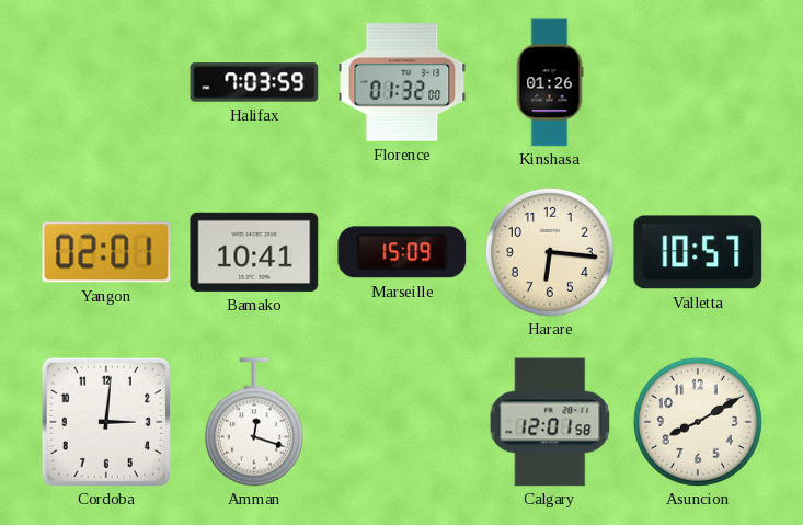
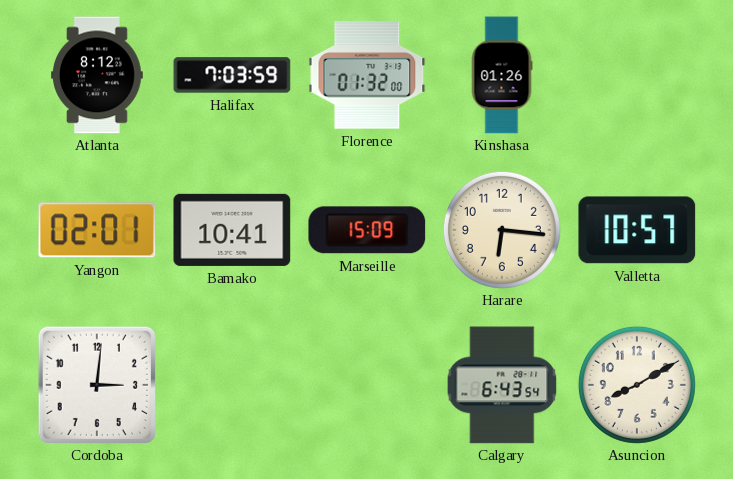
Atlanta: none -> 8:12
Amman: 12:18 -> none
Calgary: 12:01 -> 6:43
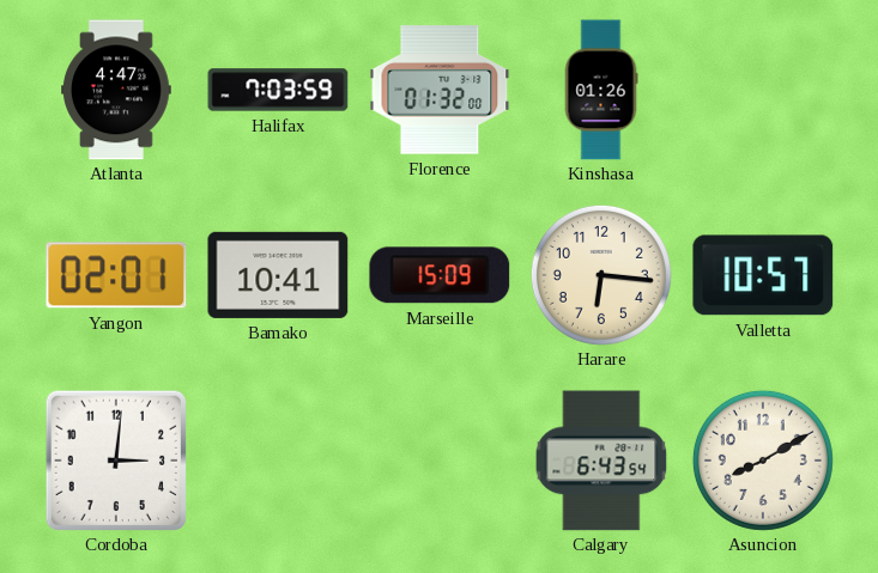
Atlanta: 8:12 -> 4:47
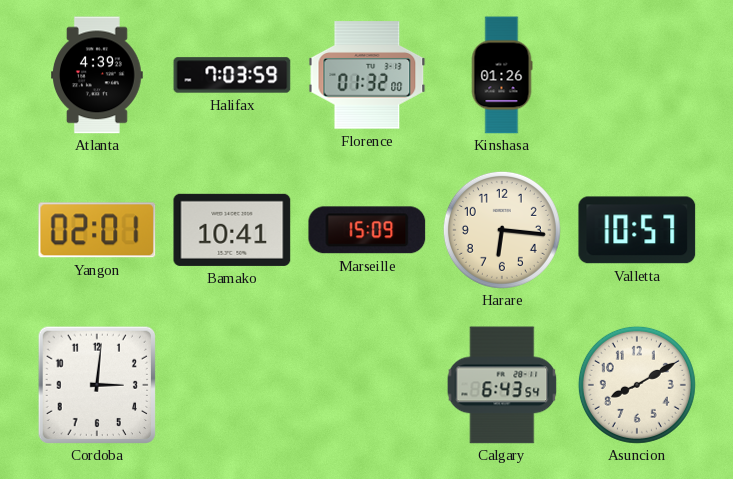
Atlanta: 4:47 -> 4:39
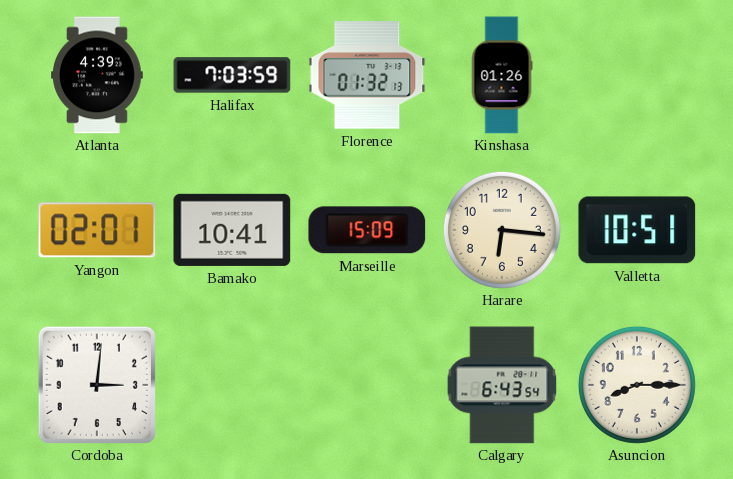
Florence: 01:32:00 -> 01:32:13
Valletta: 10:57 -> 10:51
Asuncion: 8:10 -> 8:15
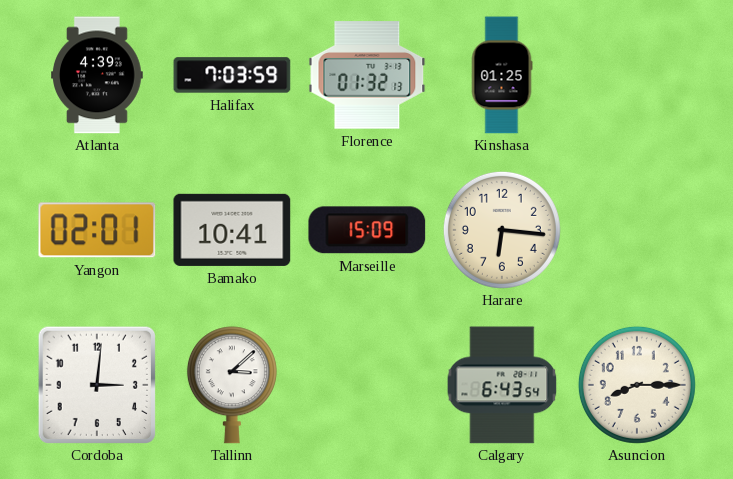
Kinshasa: 01:26 -> 01:25
Valletta: 10:51 -> none
Tallinn: none -> 3:08
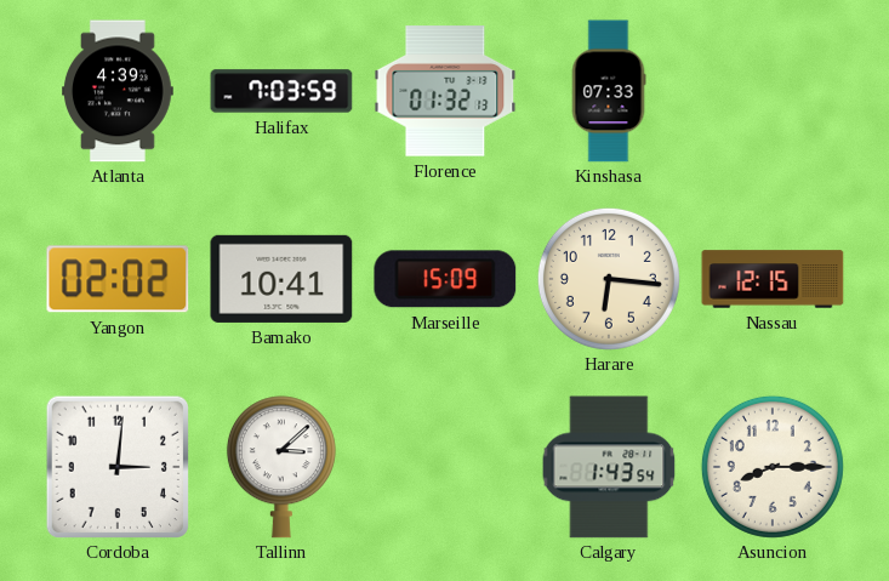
Kinshasa: 01:25 -> 07:33
Yangon: 02:01 -> 02:02
Nassau: none -> 12:15
Calgary: 6:43 -> 1:43
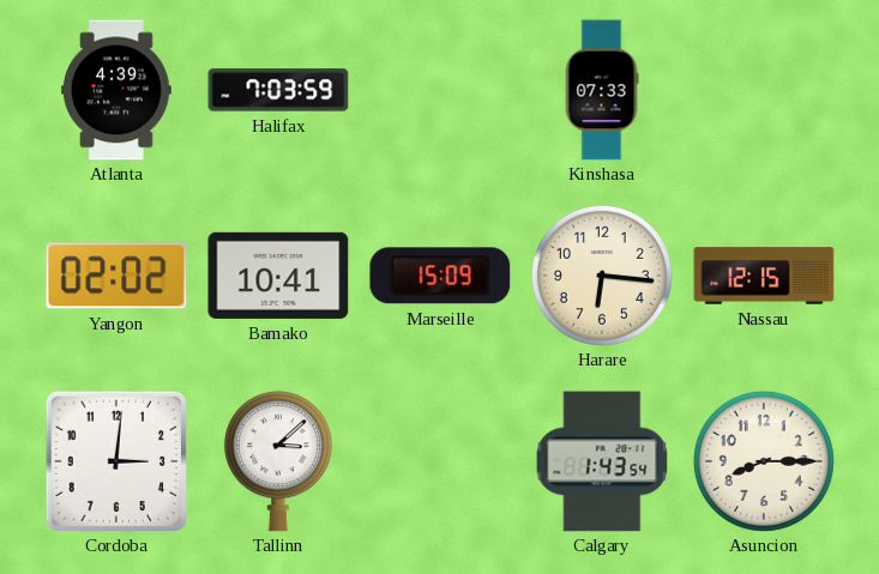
Florence: 01:32 -> none
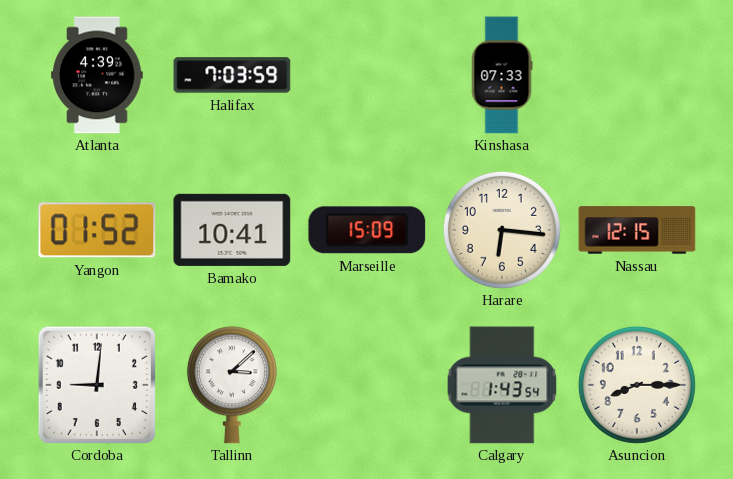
Yangon: 02:02 -> 01:52
Cordoba: 3:01 -> 9:01
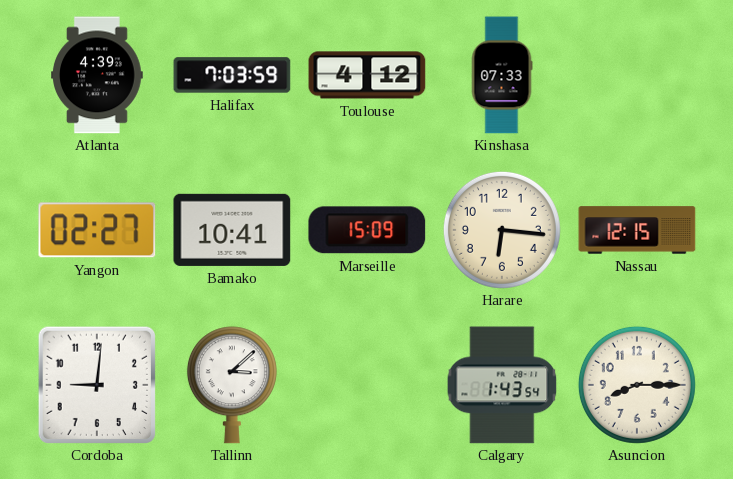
Toulouse: none -> 4:12
Yangon: 01:52 -> 02:27
